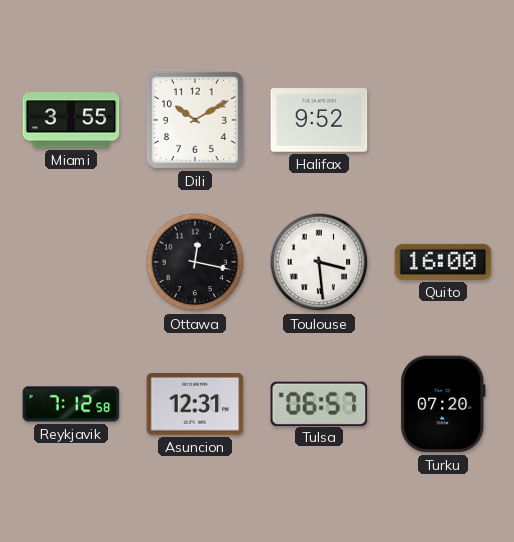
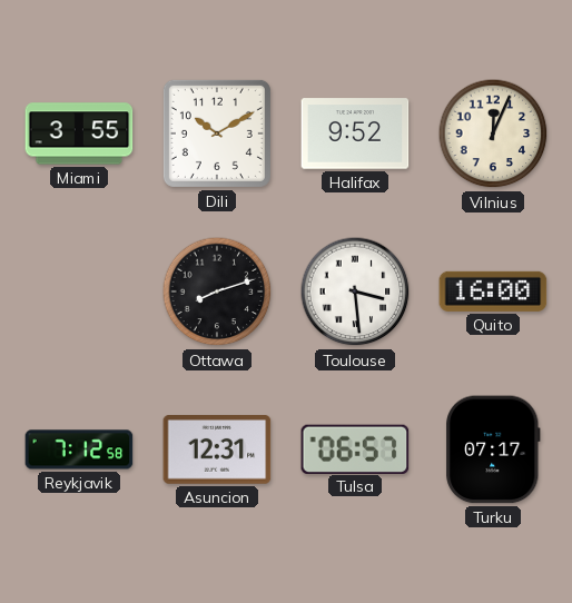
Vilnius: none -> 12:04
Ottawa: 12:17 -> 8:12
Turku: 07:20 -> 07:17
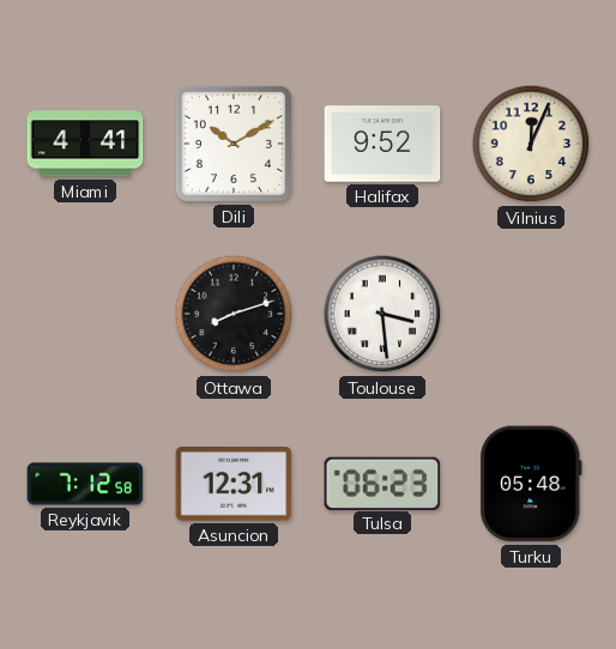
Miami: 3:55 -> 4:41
Quito: 16:00 -> none
Tulsa: 06:57 -> 06:23
Turku: 07:17 -> 05:48
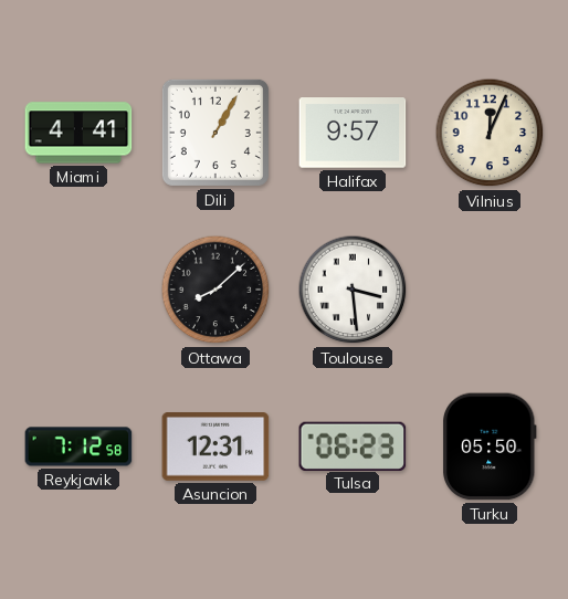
Dili: 10:10 -> 1:05
Halifax: 9:52 -> 9:57
Ottawa: 8:12 -> 8:08
Turku: 05:48 -> 05:50
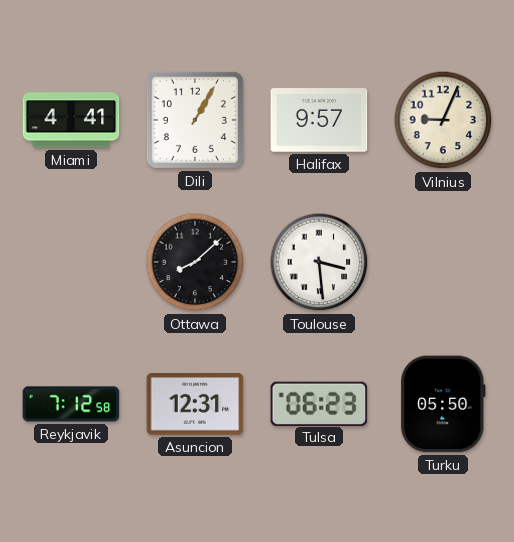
Vilnius: 12:04 -> 9:04
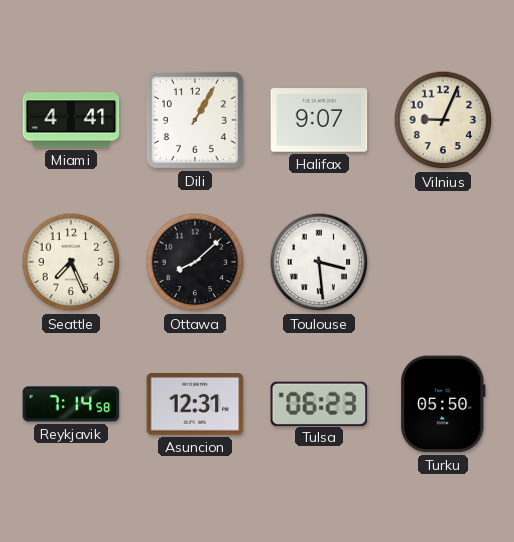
Halifax: 9:57 -> 9:07
Seattle: none -> 7:26
Reykjavik: 7:12 -> 7:14
